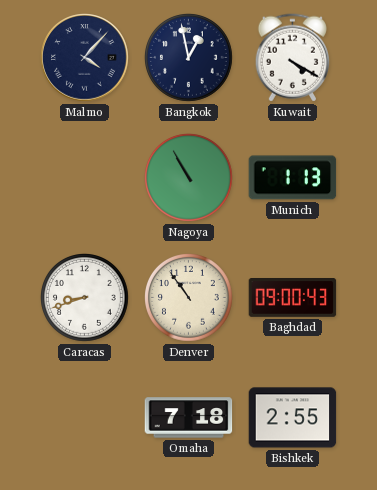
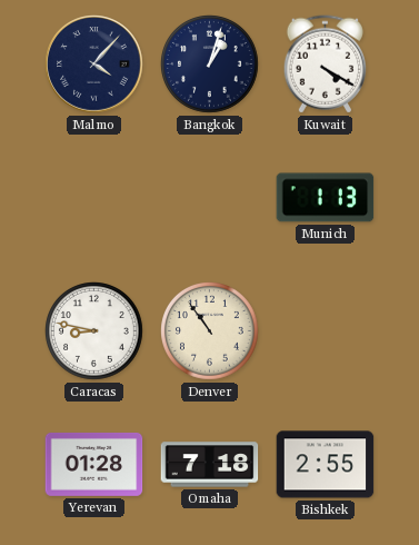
Bangkok: 12:58 -> 1:03
Nagoya: 10:55 -> none
Caracas: 8:42 -> 8:47
Baghdad: 09:00 -> none
Yerevan: none -> 01:28
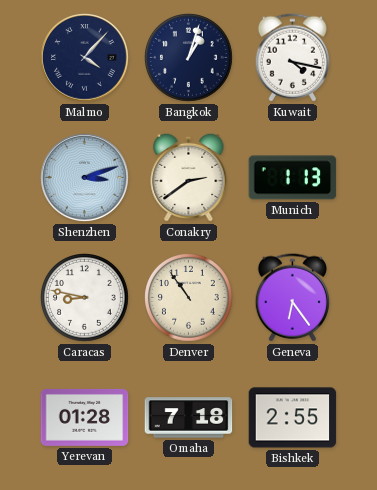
Kuwait: 4:20 -> 4:17
Shenzhen: none -> 3:12
Conakry: none -> 2:39
Geneva: none -> 6:24
